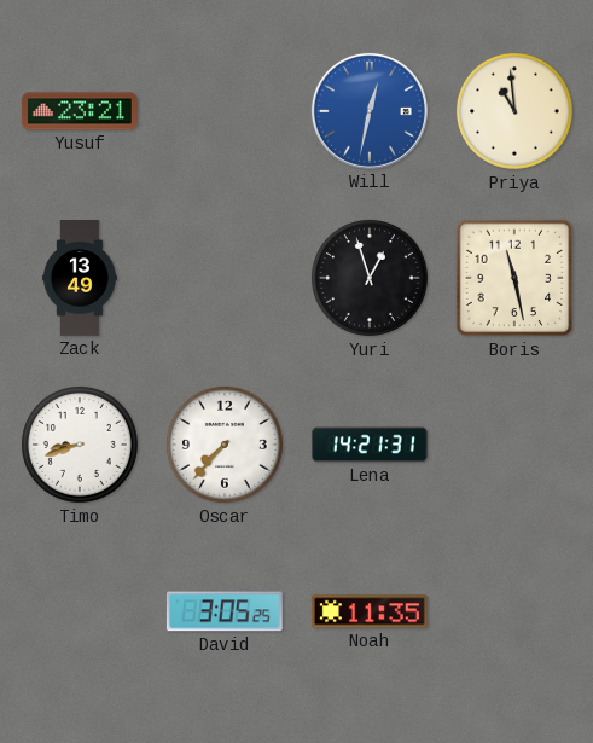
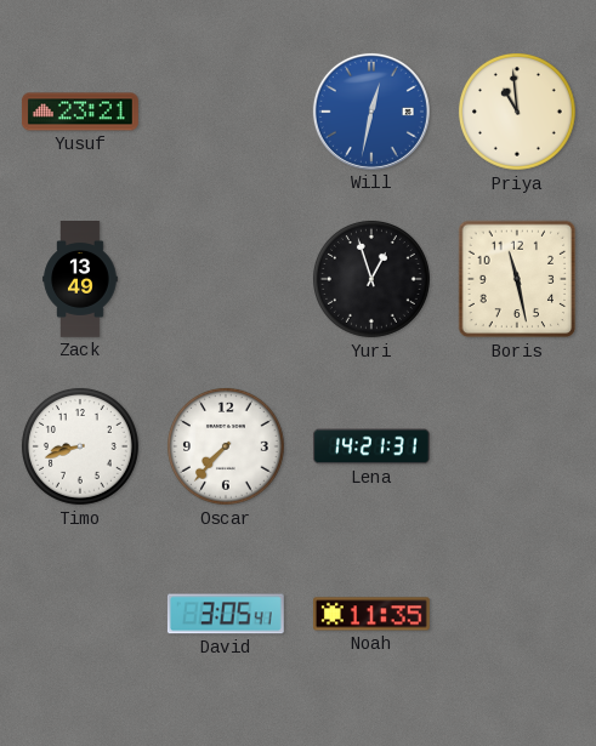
David: 3:05:25 -> 3:05:41
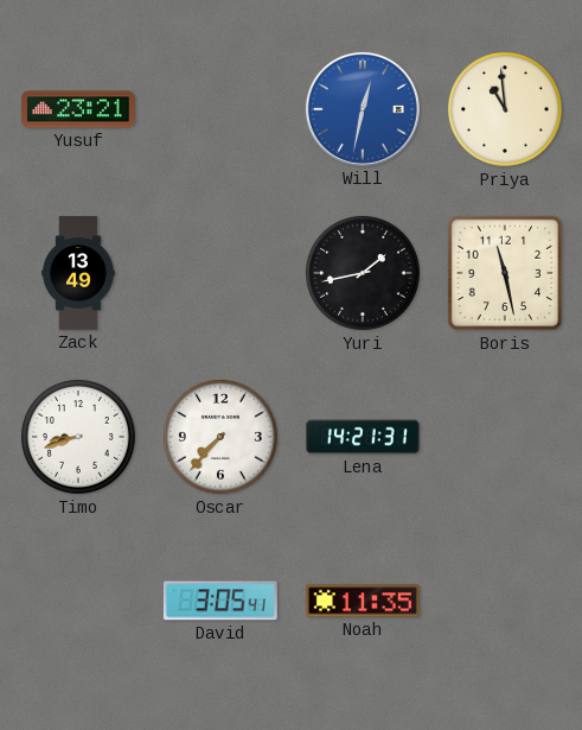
Yuri: 12:57 -> 1:43
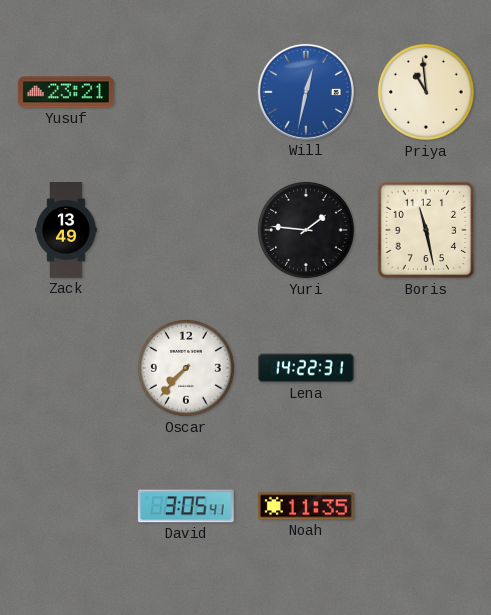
Yuri: 1:43 -> 1:46
Timo: 8:42 -> none
Lena: 14:21 -> 14:22
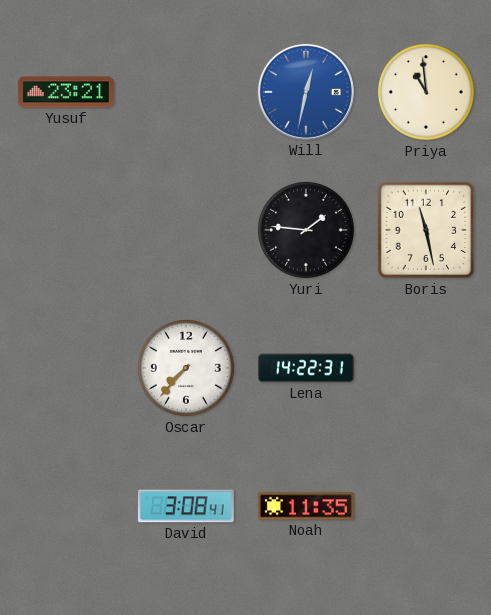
Zack: 13:49 -> none
David: 3:05 -> 3:08
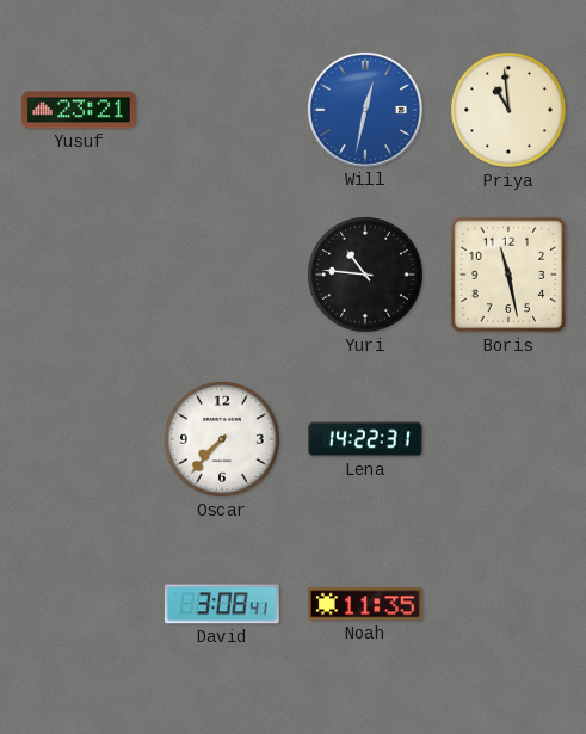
Yuri: 1:46 -> 10:46
